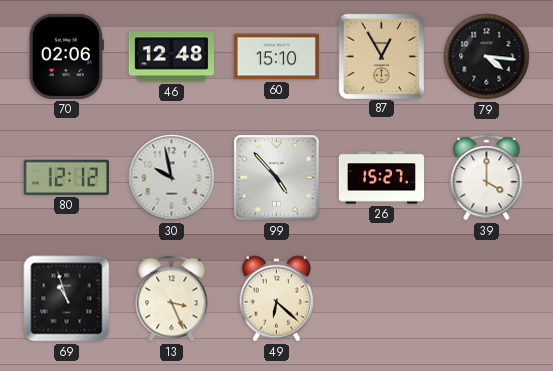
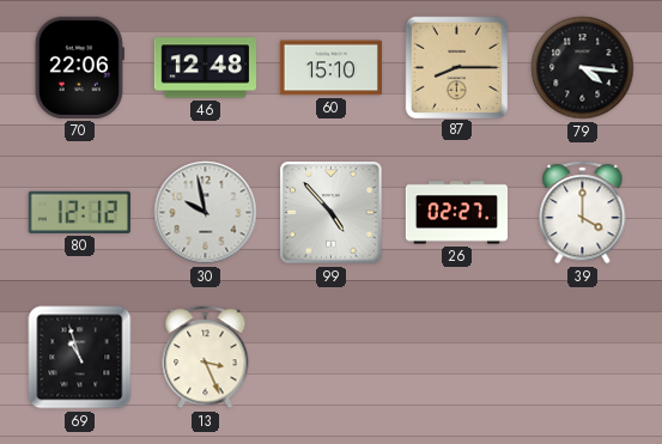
70: 02:06 -> 22:06
87: 12:55 -> 8:15
26: 15:27 -> 02:27
49: 6:22 -> none
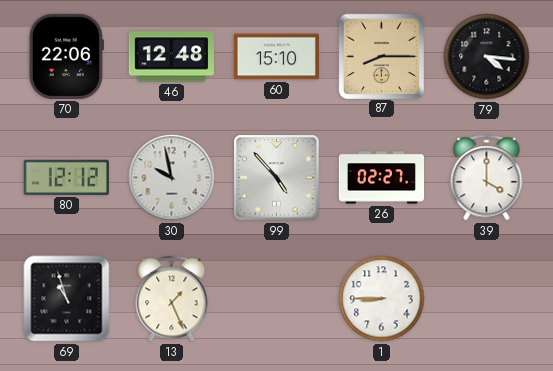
13: 3:26 -> 1:26
1: none -> 8:45
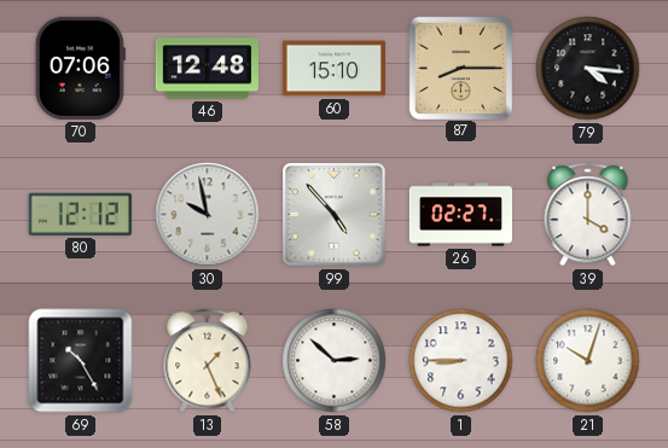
70: 22:06 -> 07:06
69: 10:57 -> 10:25
58: none -> 2:52
21: none -> 10:03
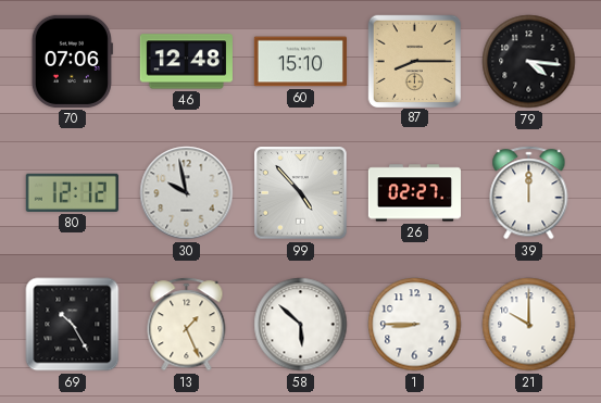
39: 4:00 -> 12:00
58: 2:52 -> 5:52
21: 10:03 -> 10:00
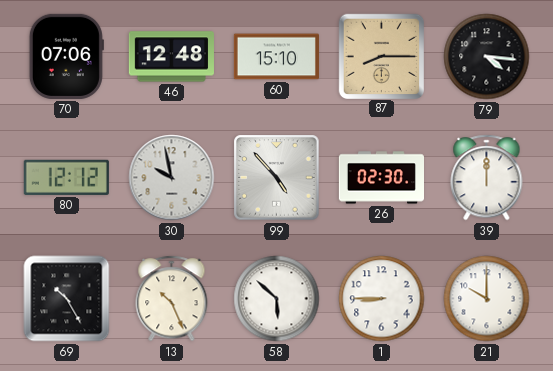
26: 02:27 -> 02:30
13: 1:26 -> 10:26
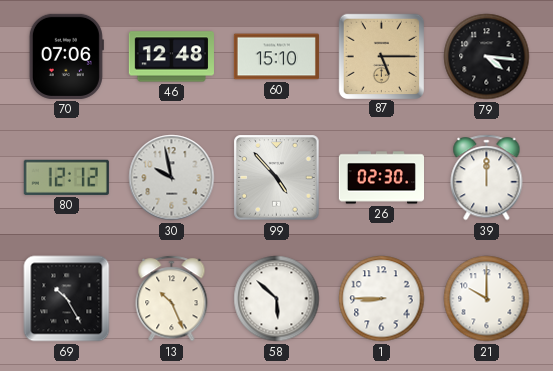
87: 8:15 -> 5:15
